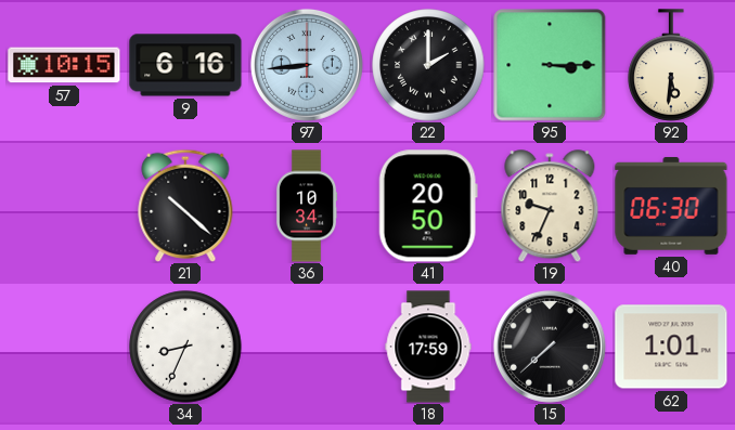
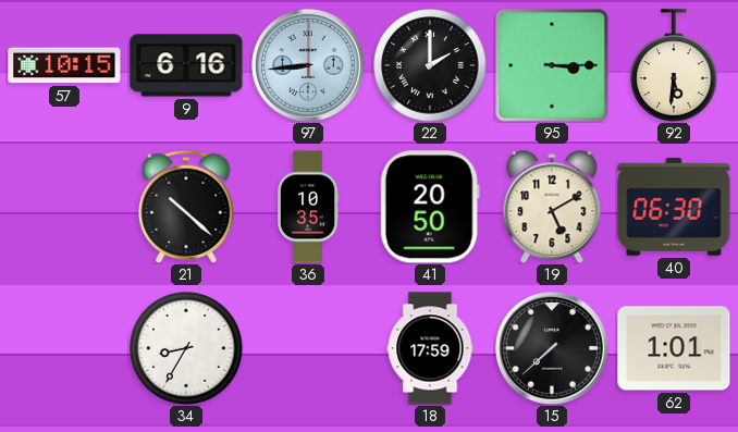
36: 10:34 -> 10:35
19: 9:34 -> 5:10
34: 8:34 -> 8:35
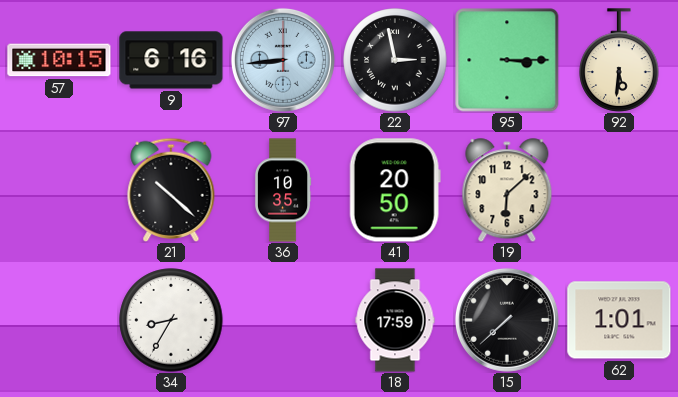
22: 2:00 -> 2:58
19: 5:10 -> 6:08
40: 06:30 -> none
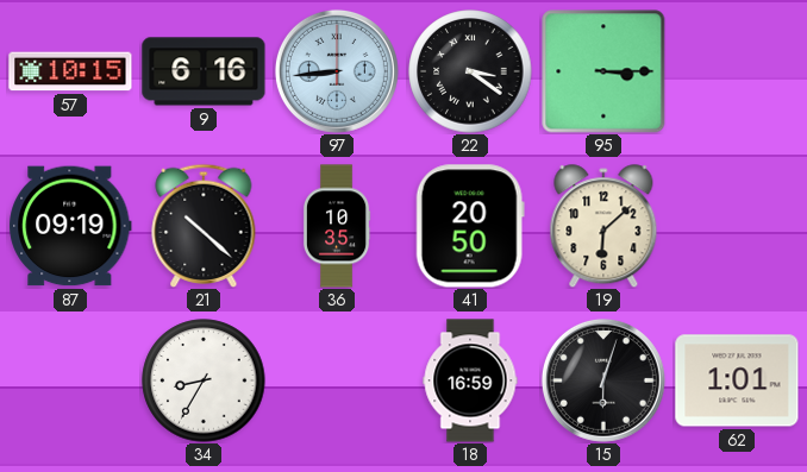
22: 2:58 -> 3:21
92: 5:31 -> none
87: none -> 09:19
18: 17:59 -> 16:59
15: 7:38 -> 6:03
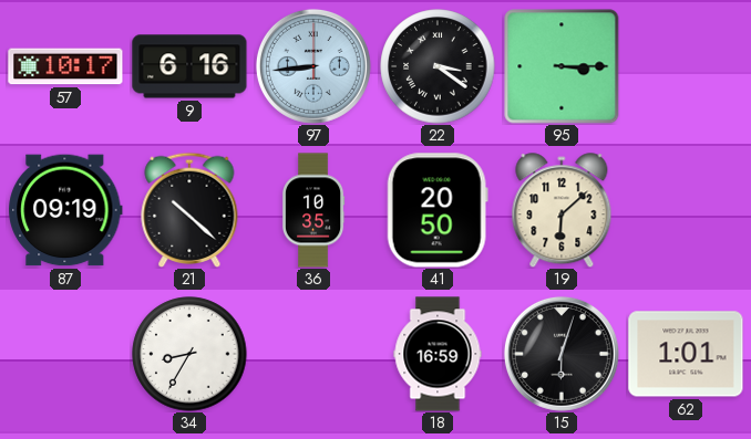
57: 10:15 -> 10:17
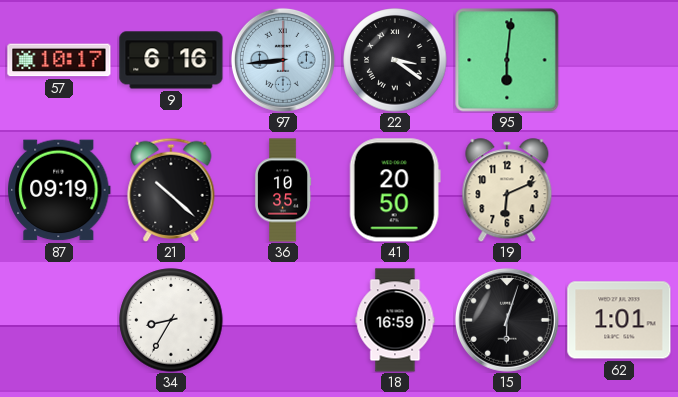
95: 3:15 -> 6:01
19: 6:08 -> 6:11
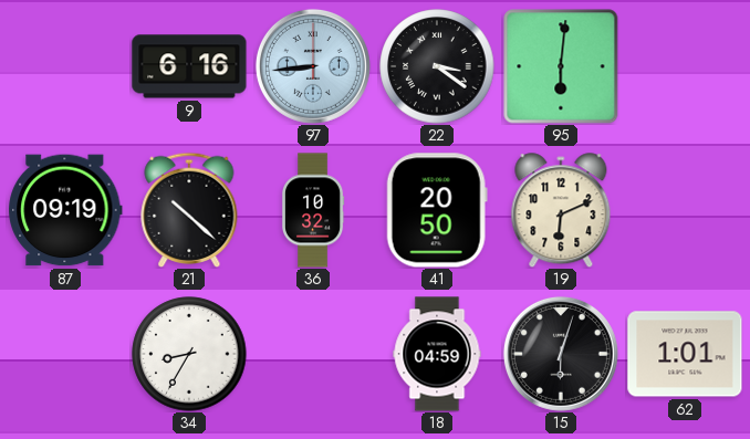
57: 10:17 -> none
36: 10:35 -> 10:32
18: 16:59 -> 04:59
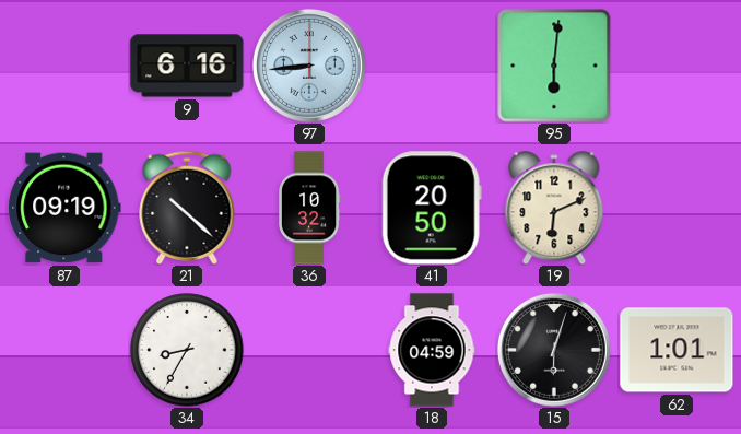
22: 3:21 -> none
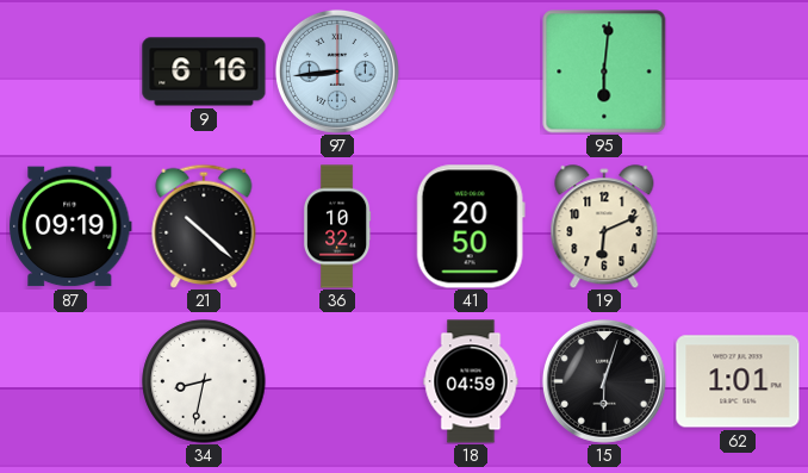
34: 8:35 -> 8:32
